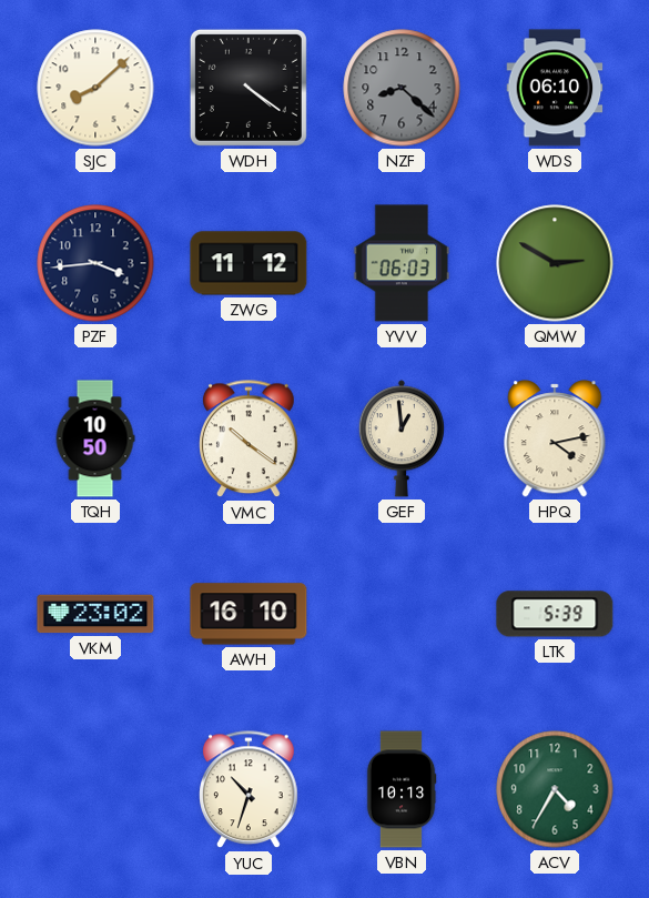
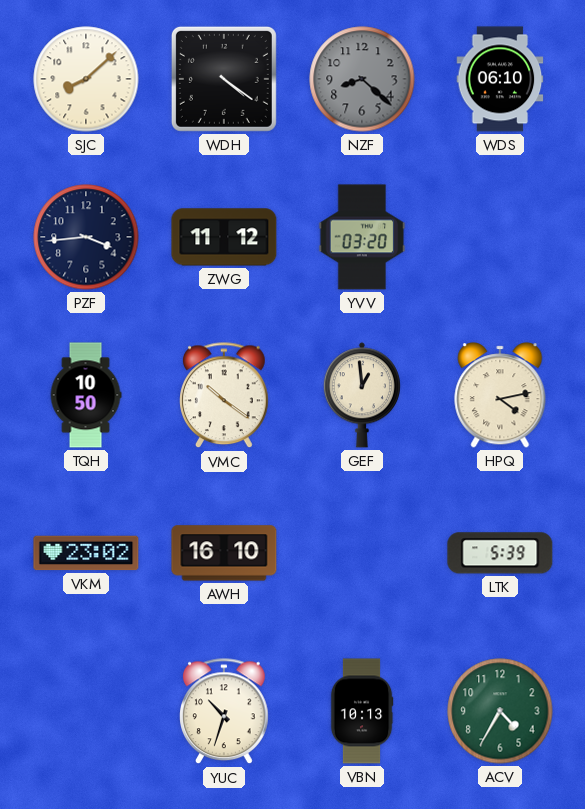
YVV: 06:03 -> 03:20
QMW: 2:50 -> none
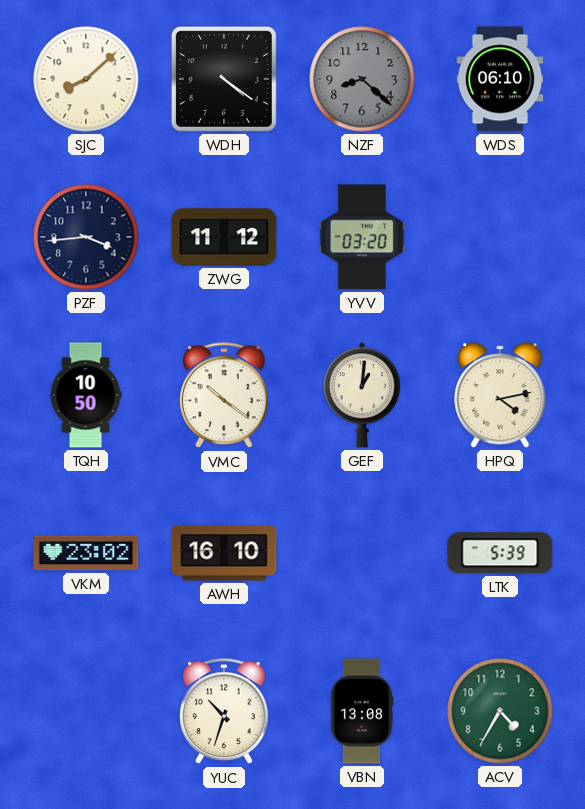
GEF: 12:59 -> 1:01
VBN: 10:13 -> 13:08
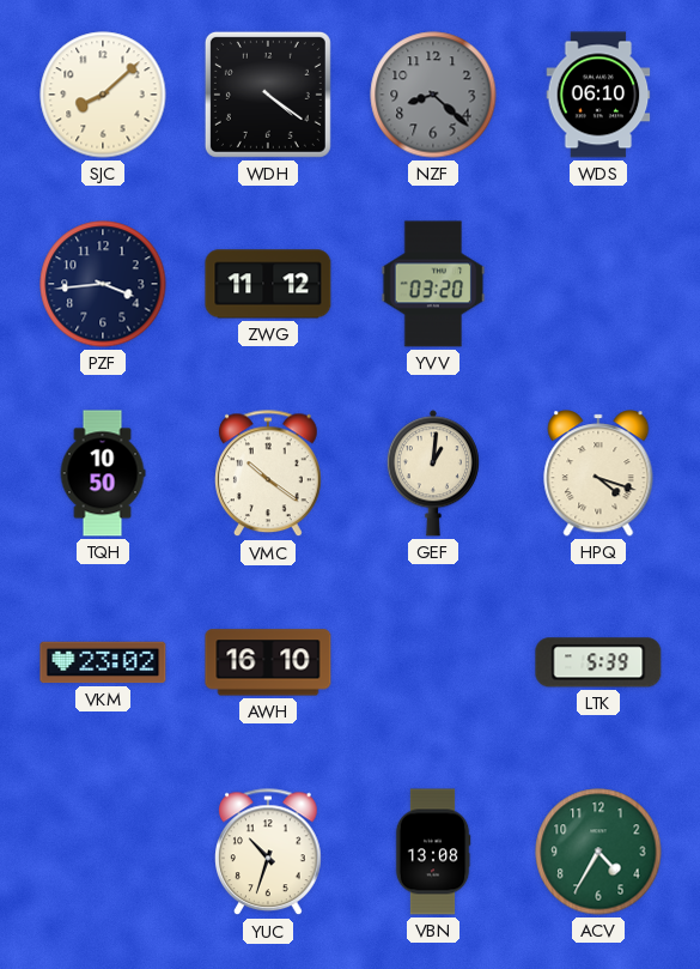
HPQ: 4:13 -> 4:18
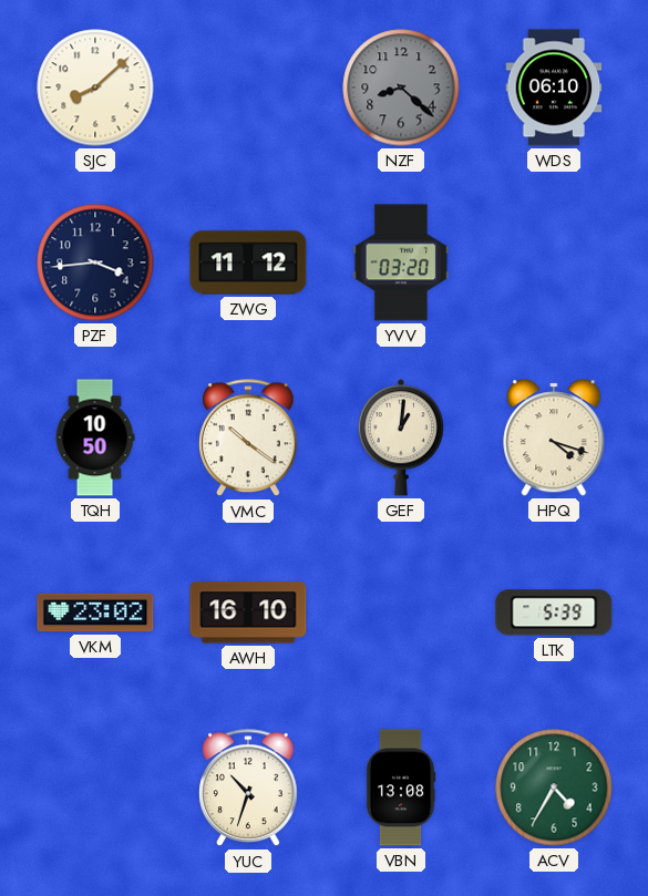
WDH: 4:21 -> none
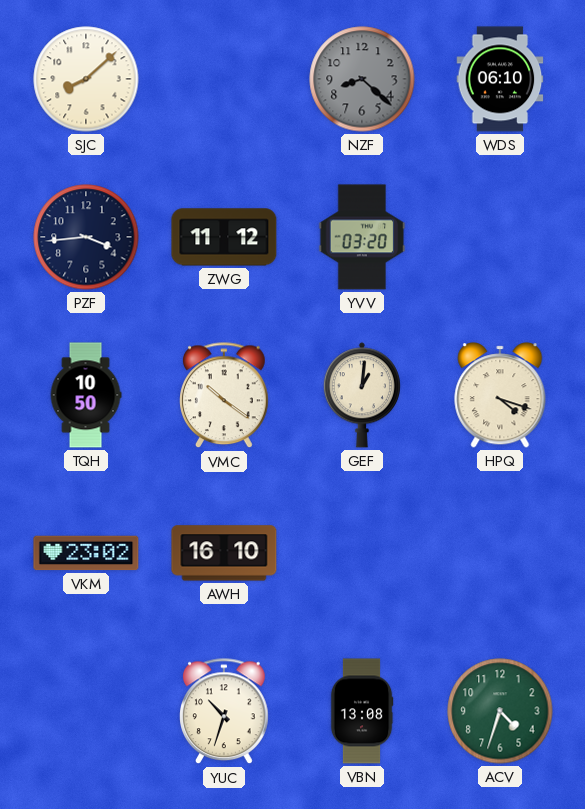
LTK: 5:39 -> none
ACV: 4:35 -> 4:33
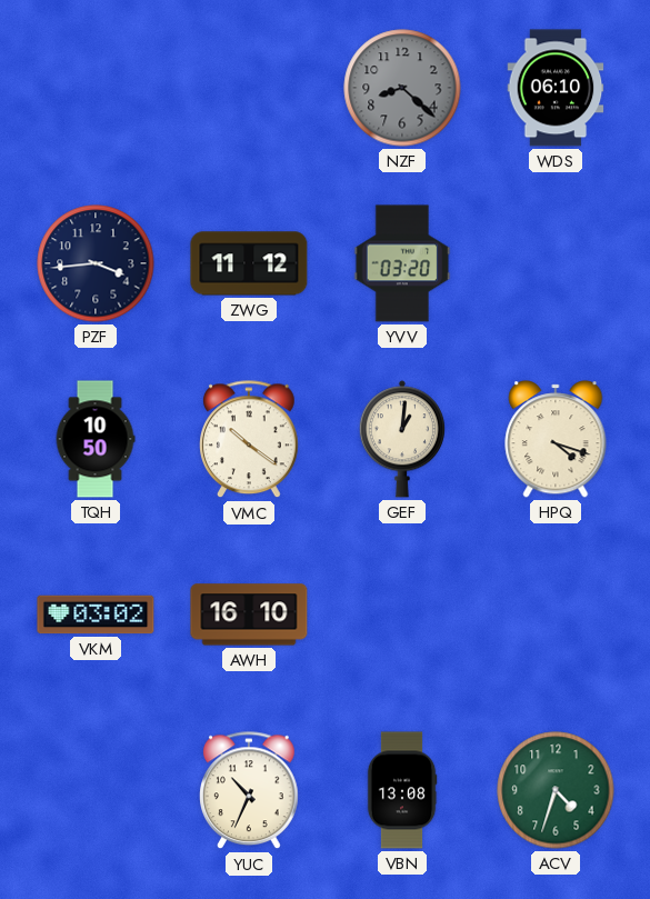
SJC: 8:08 -> none
VKM: 23:02 -> 03:02
YUC: 10:33 -> 10:34
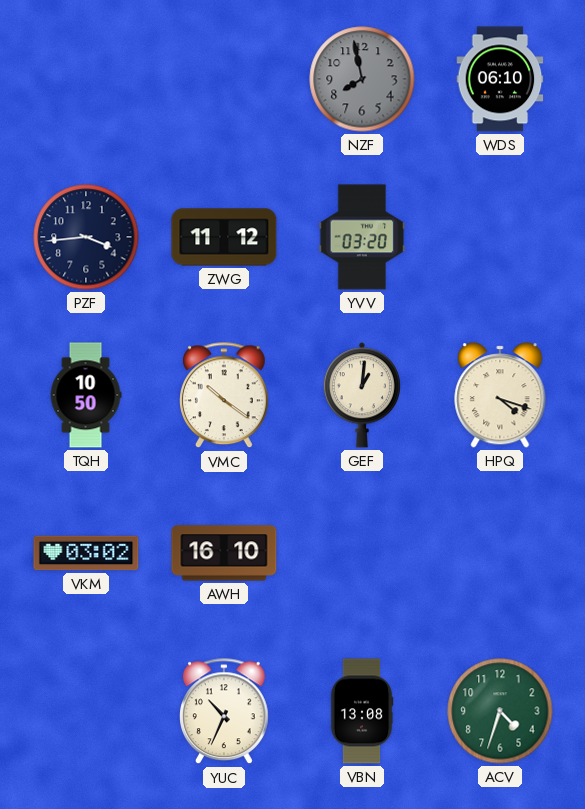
NZF: 8:22 -> 7:58
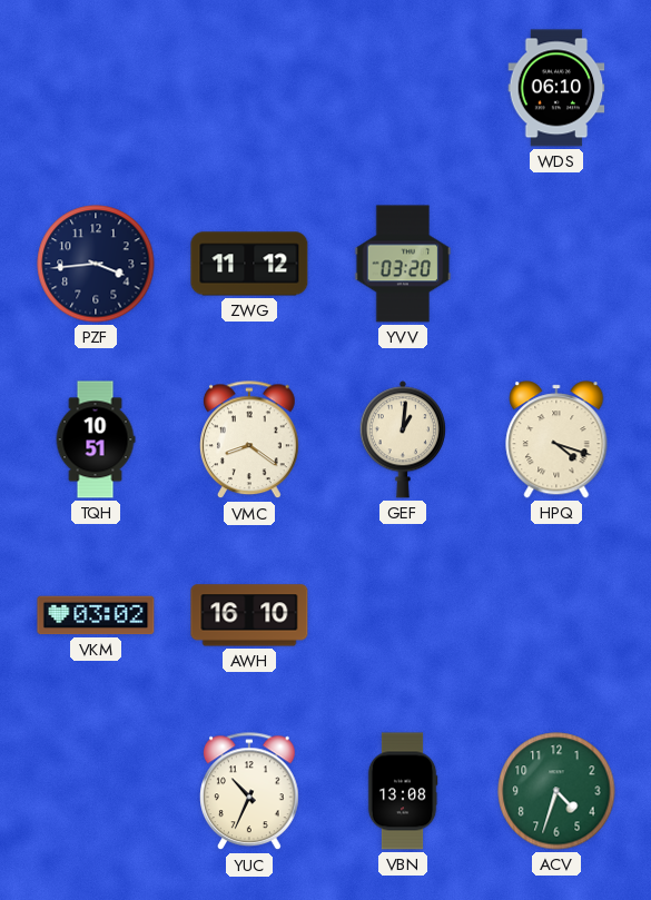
NZF: 7:58 -> none
TQH: 10:50 -> 10:51
VMC: 10:21 -> 8:21
